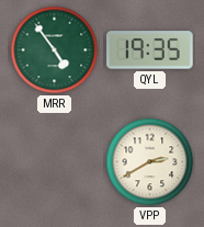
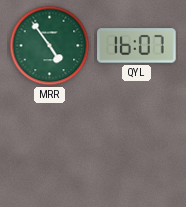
QYL: 19:35 -> 16:07
VPP: 2:40 -> none
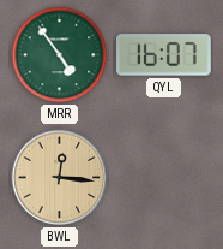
BWL: none -> 12:16
